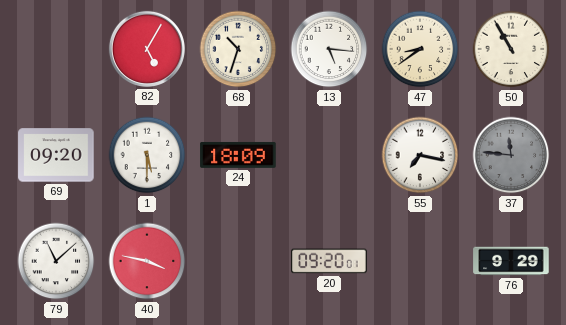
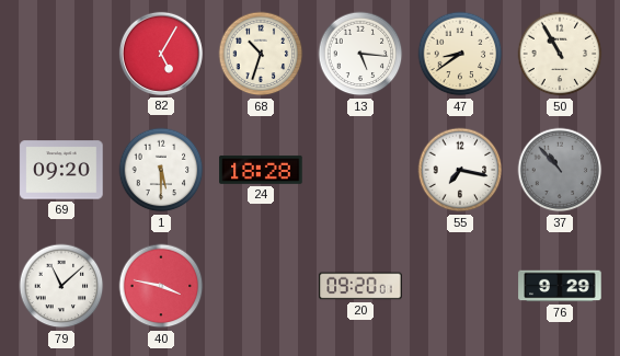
24: 18:09 -> 18:28
37: 11:46 -> 10:53
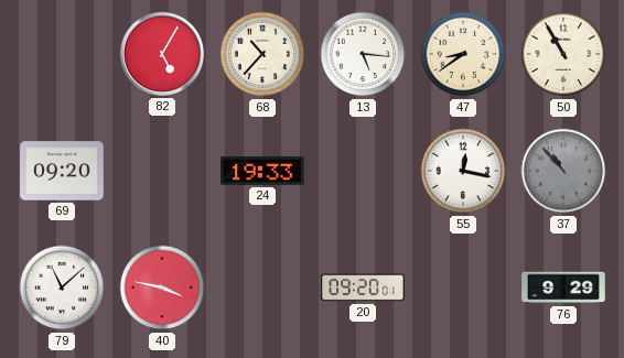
68: 10:33 -> 10:37
1: 5:30 -> none
24: 18:28 -> 19:33
55: 7:17 -> 12:17
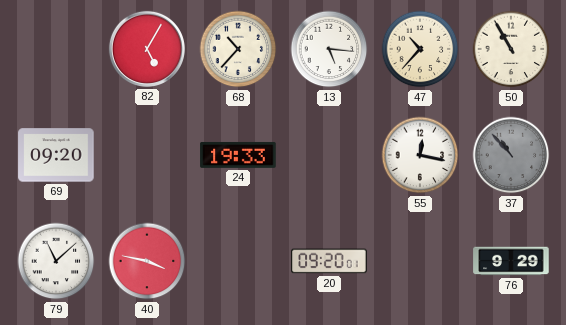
47: 8:39 -> 10:37
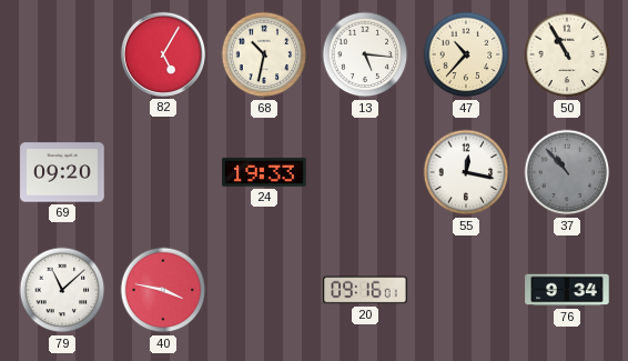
68: 10:37 -> 10:32
20: 09:20 -> 09:16
76: 9:29 -> 9:34
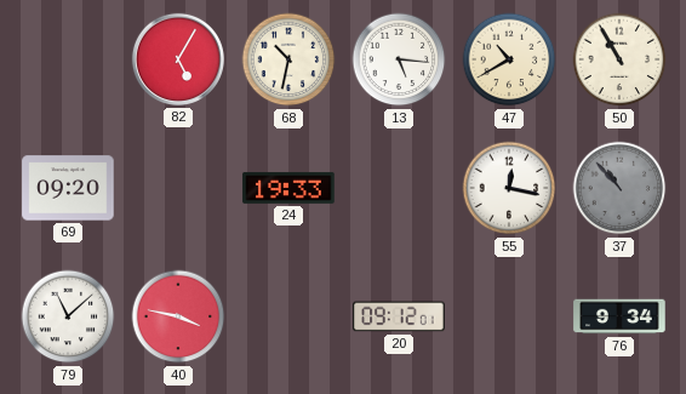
47: 10:37 -> 10:40
20: 09:16 -> 09:12
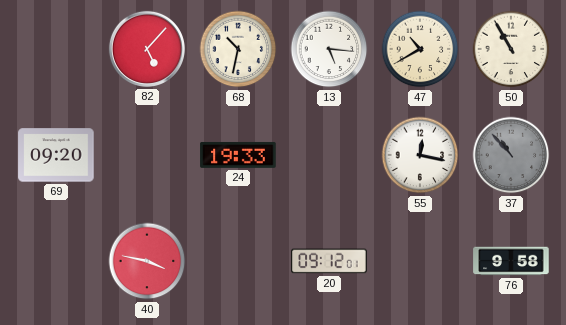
82: 5:05 -> 5:07
79: 11:08 -> none
76: 9:34 -> 9:58
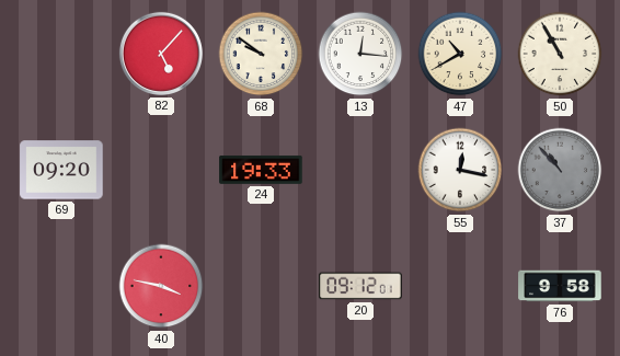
68: 10:32 -> 9:51
13: 5:16 -> 12:16
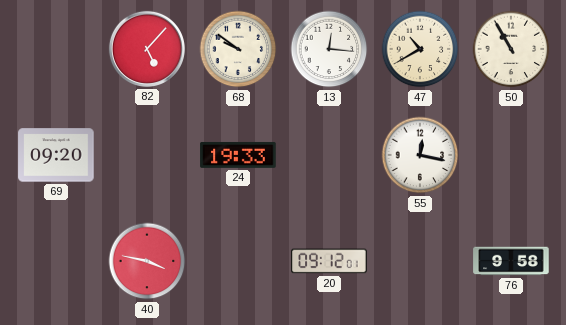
37: 10:53 -> none
